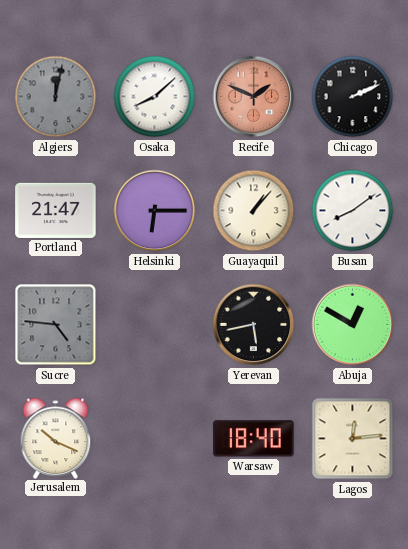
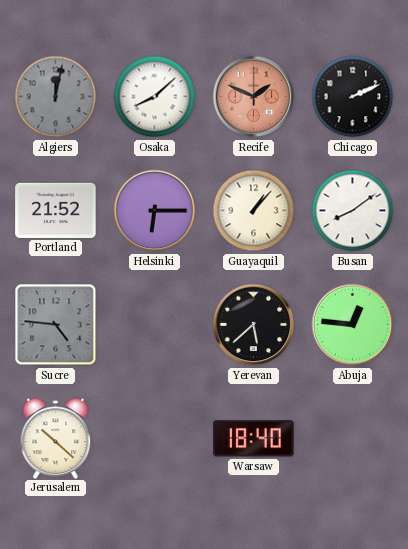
Portland: 21:47 -> 21:52
Yerevan: 5:43 -> 5:38
Abuja: 12:50 -> 12:46
Jerusalem: 10:19 -> 10:22
Lagos: 12:14 -> none
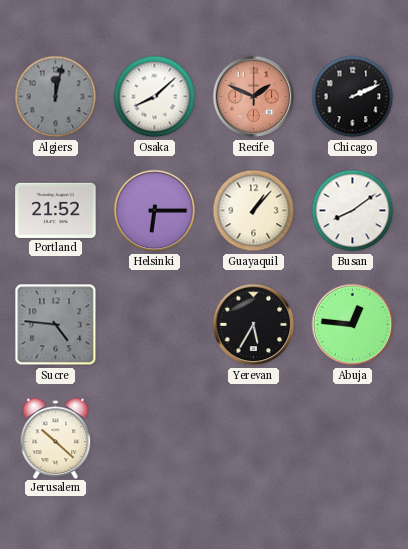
Yerevan: 5:38 -> 5:35
Warsaw: 18:40 -> none
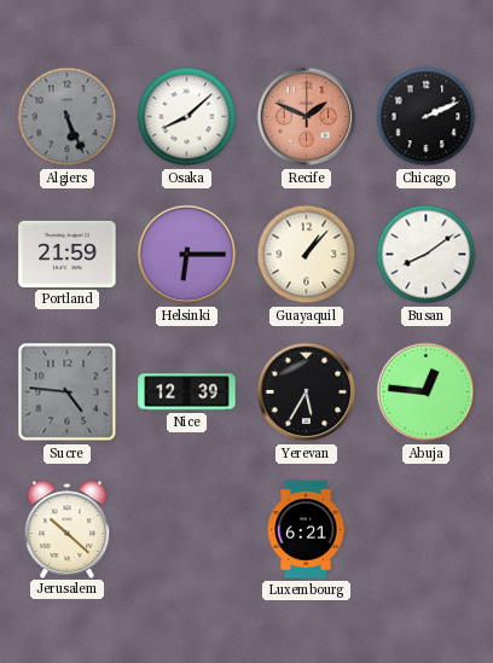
Algiers: 12:02 -> 5:26
Portland: 21:52 -> 21:59
Nice: none -> 12:39
Luxembourg: none -> 6:21
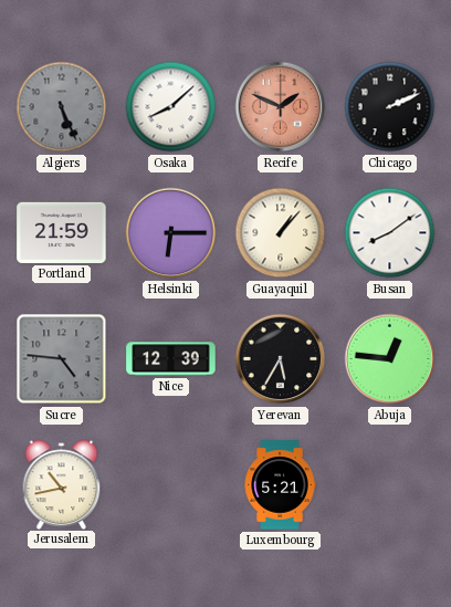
Jerusalem: 10:22 -> 10:43
Luxembourg: 6:21 -> 5:21
